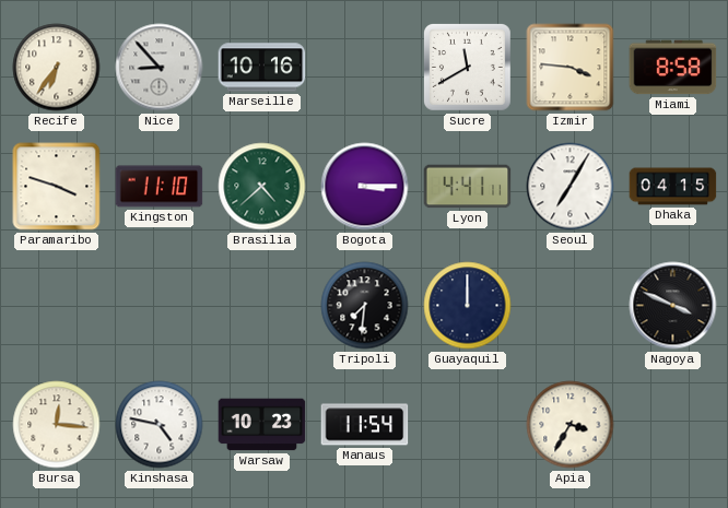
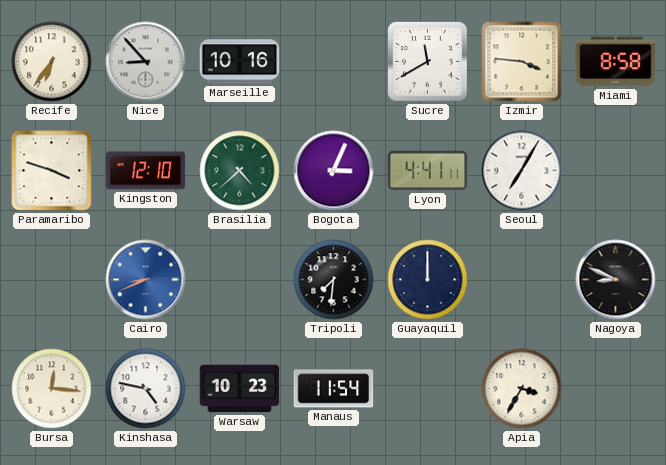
Kingston: 11:10 -> 12:10
Bogota: 3:15 -> 3:04
Dhaka: 04:15 -> none
Cairo: none -> 8:41
Nagoya: 3:49 -> 8:49
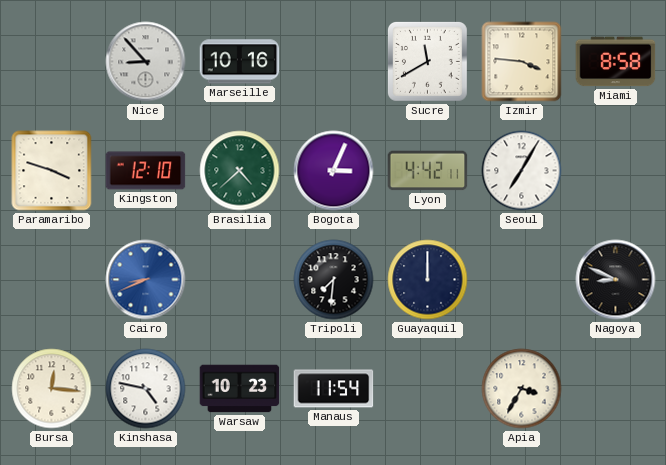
Recife: 6:36 -> none
Lyon: 4:41 -> 4:42
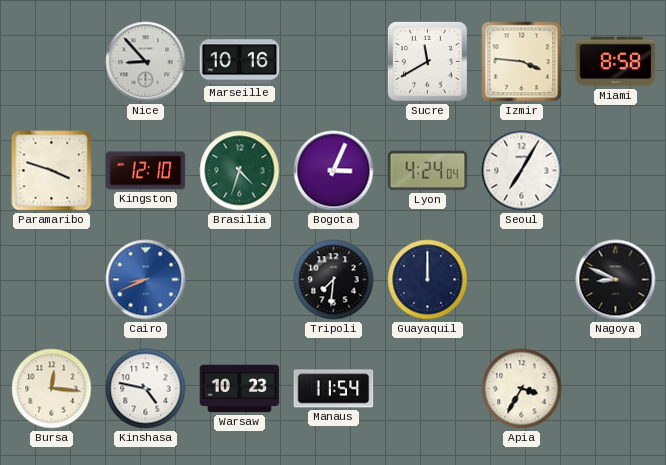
Brasilia: 4:38 -> 4:33
Lyon: 4:42 -> 4:24
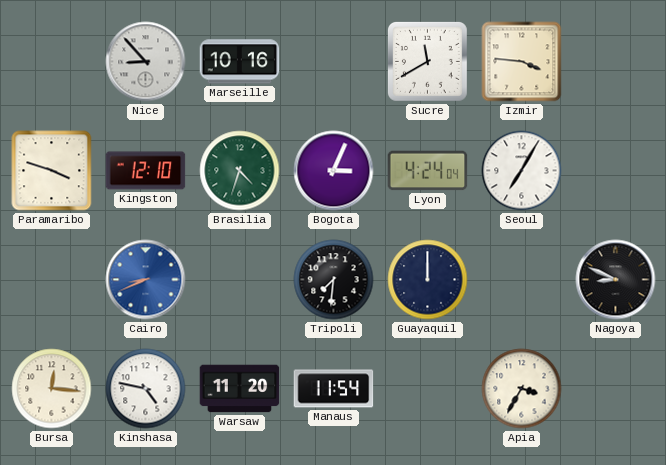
Miami: 8:58 -> none
Warsaw: 10:23 -> 11:20
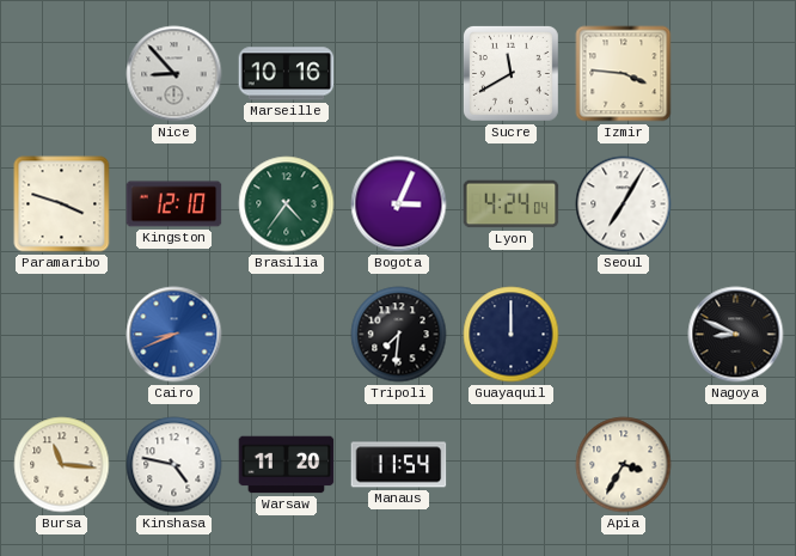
Brasilia: 4:33 -> 4:36
Bursa: 12:16 -> 11:16
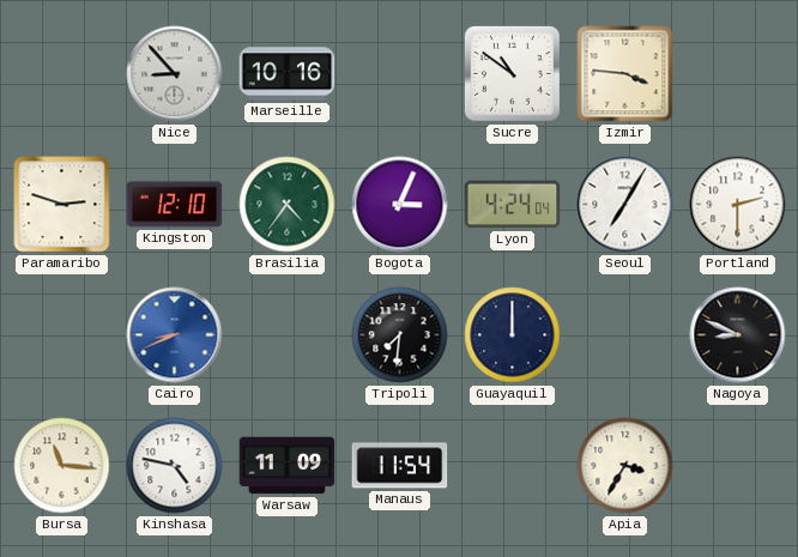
Sucre: 11:40 -> 10:51
Paramaribo: 3:48 -> 2:48
Portland: none -> 2:30
Warsaw: 11:20 -> 11:09
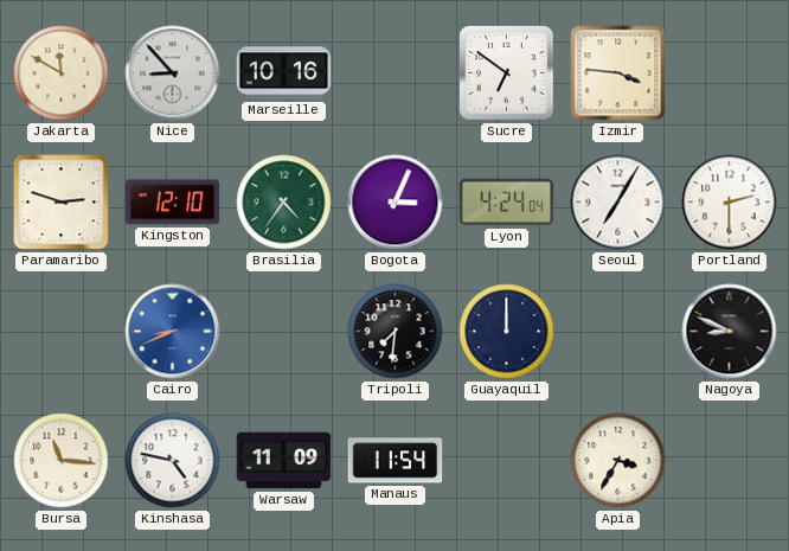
Jakarta: none -> 11:50
Sucre: 10:51 -> 6:51
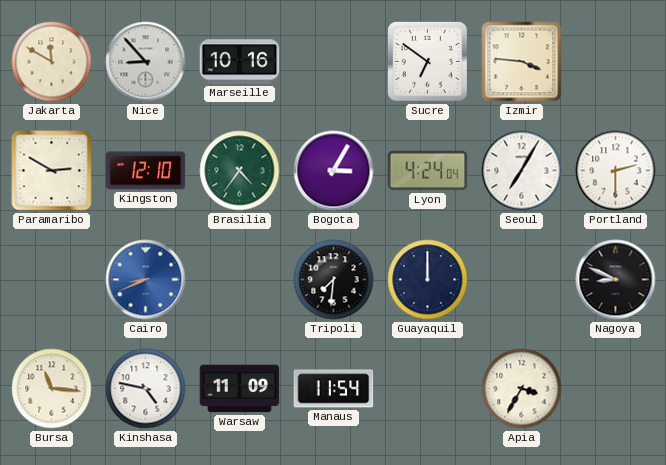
Paramaribo: 2:48 -> 2:50
Bogota: 3:04 -> 3:05
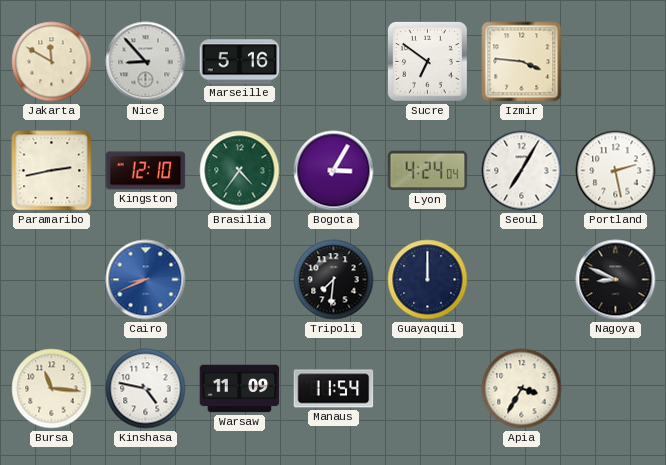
Marseille: 10:16 -> 5:16
Paramaribo: 2:50 -> 2:43
Portland: 2:30 -> 2:28
